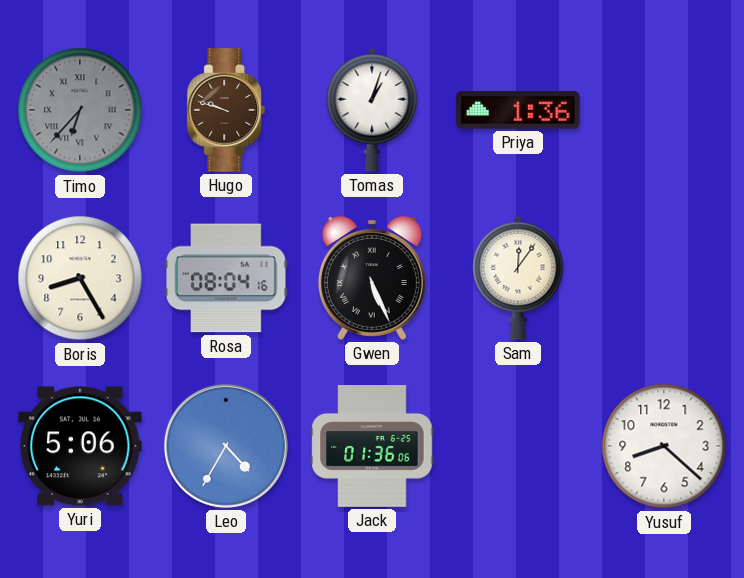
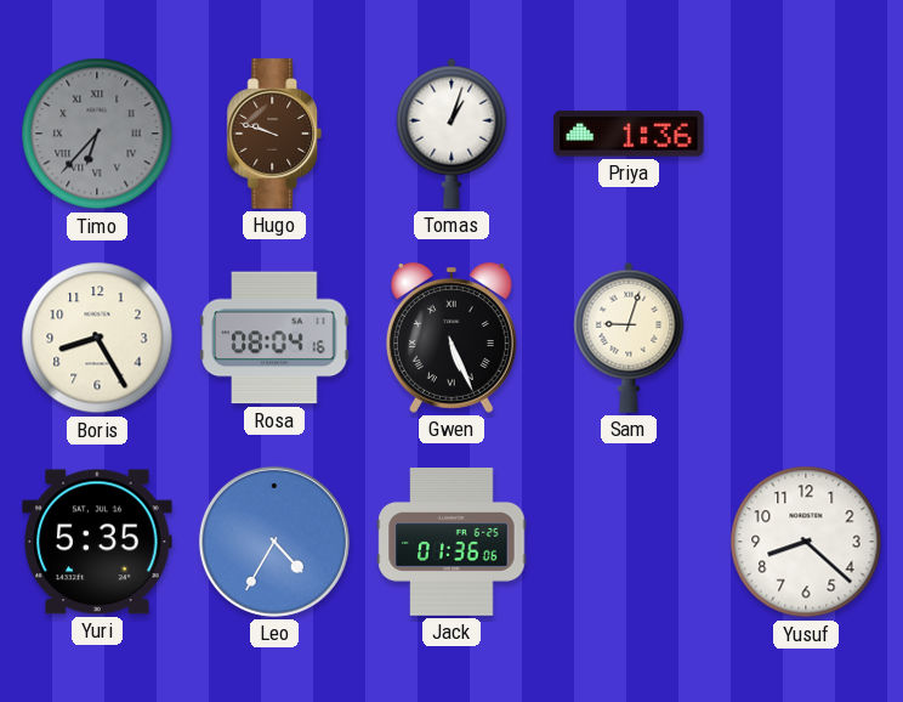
Sam: 12:06 -> 9:03
Yuri: 5:06 -> 5:35
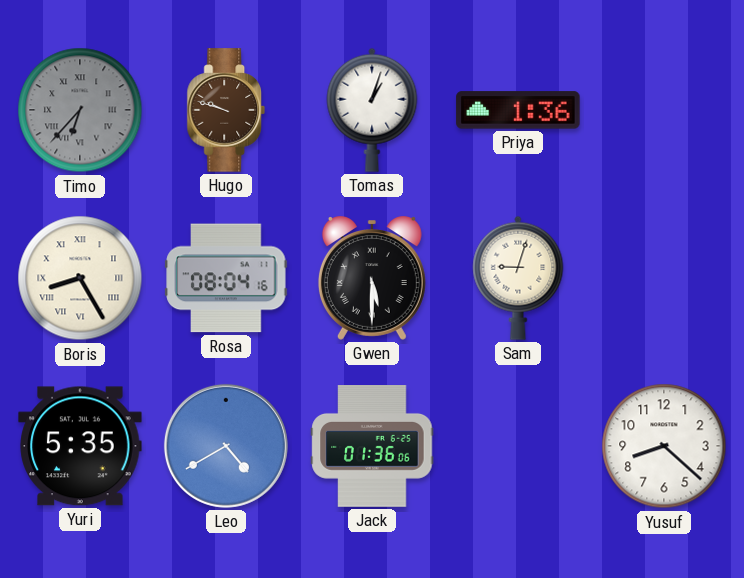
Boris numerals: Arabic -> Roman
Gwen: 5:26 -> 5:30
Leo: 4:35 -> 4:40
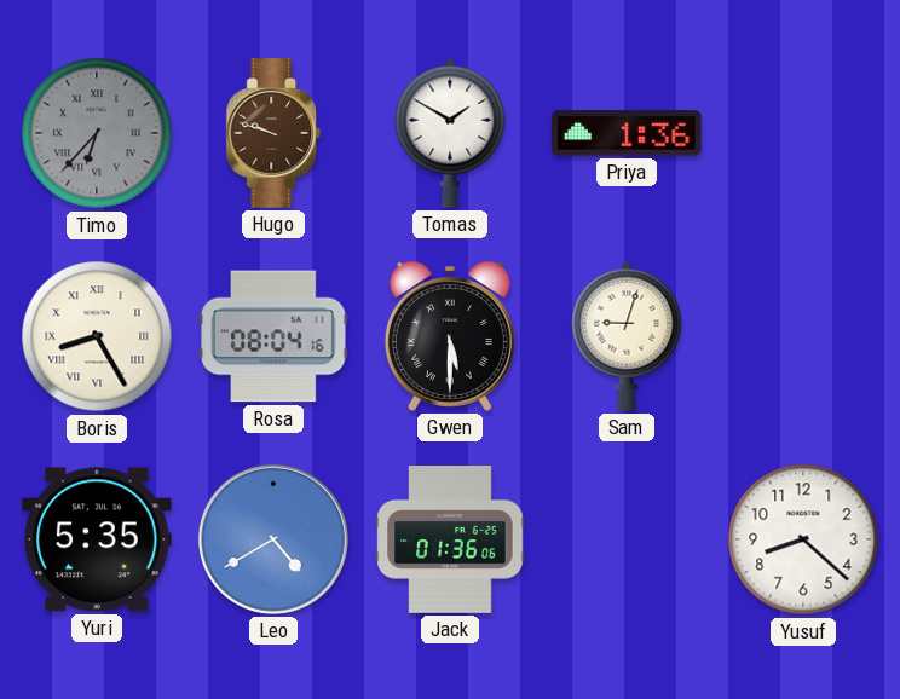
Tomas: 1:03 -> 1:50
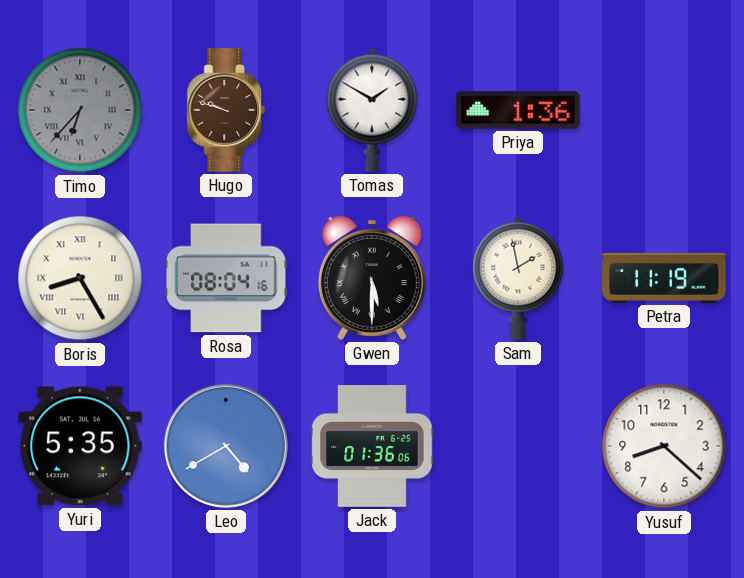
Sam: 9:03 -> 1:58
Petra: none -> 11:19
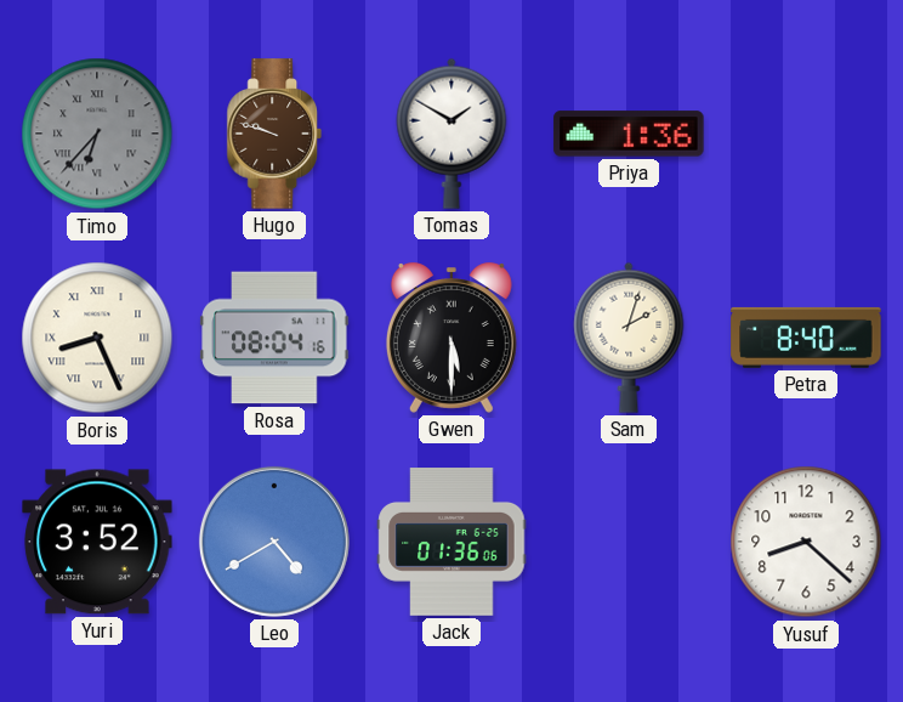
Boris: 8:25 -> 8:26
Sam: 1:58 -> 2:03
Petra: 11:19 -> 8:40
Yuri: 5:35 -> 3:52
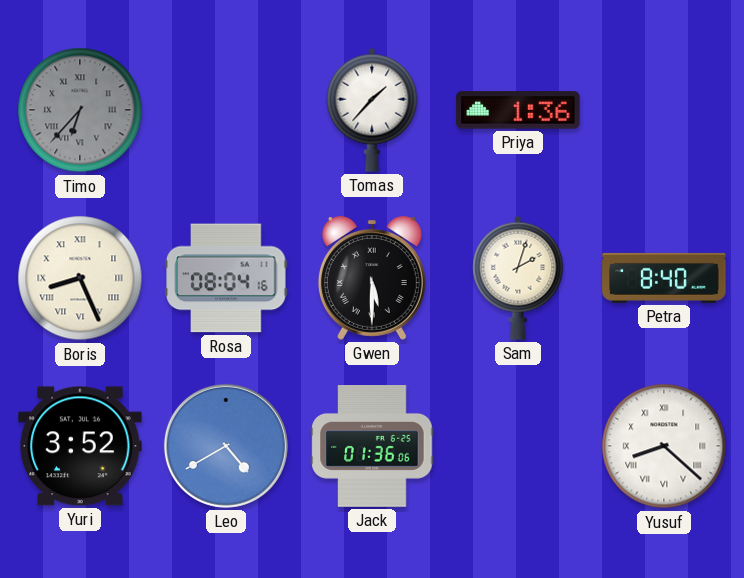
Hugo: 9:48 -> none
Tomas: 1:50 -> 1:37
Yusuf numerals: Arabic -> Roman
